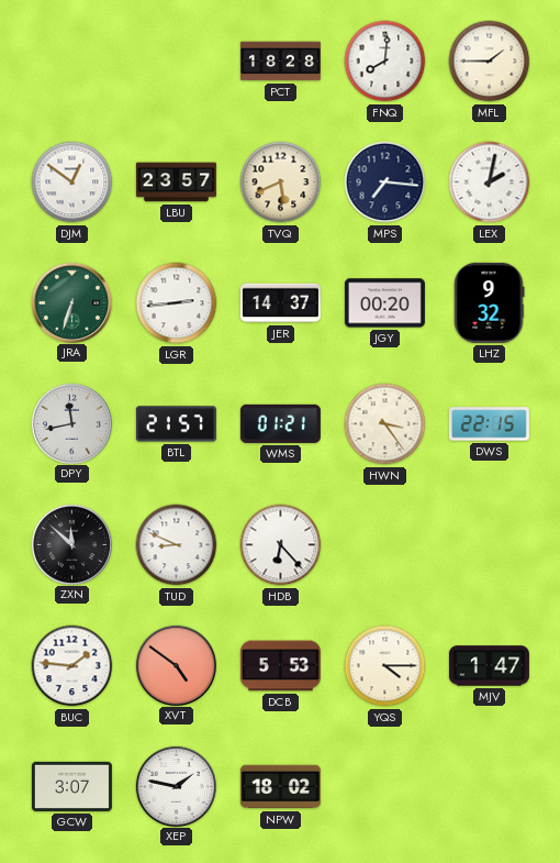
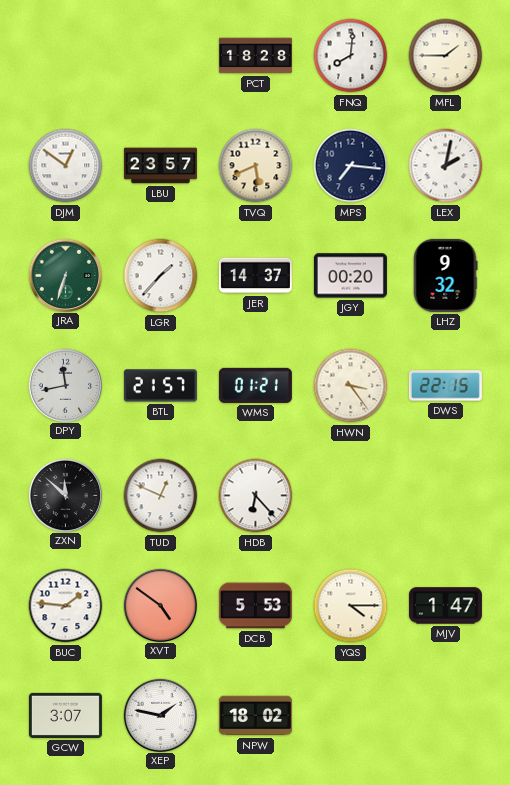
LGR: 2:44 -> 1:37
TUD: 8:49 -> 12:49
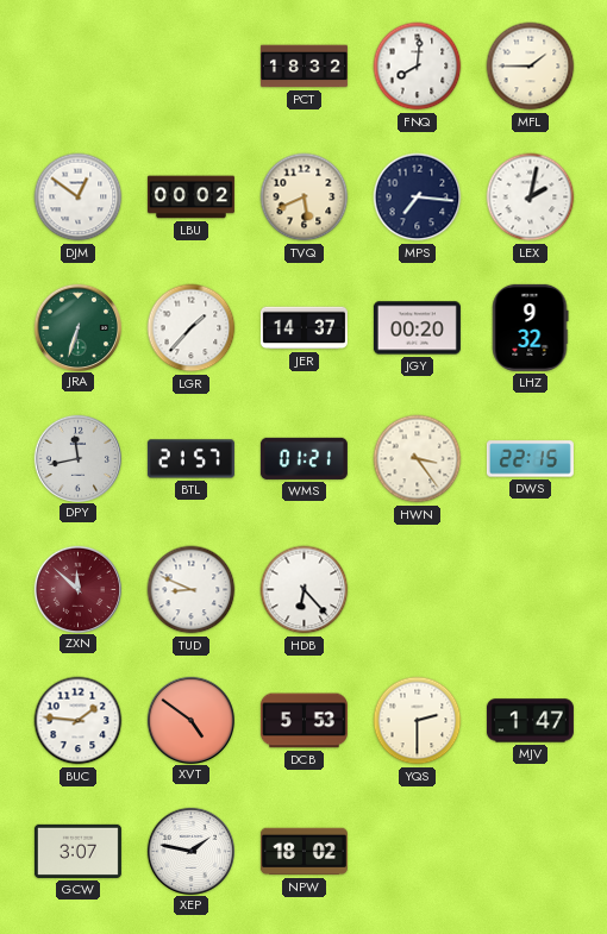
PCT: 18:28 -> 18:32
LBU: 23:57 -> 00:02
ZXN dial: black -> burgundy
TUD: 12:49 -> 8:49
YQS: 4:15 -> 2:30
